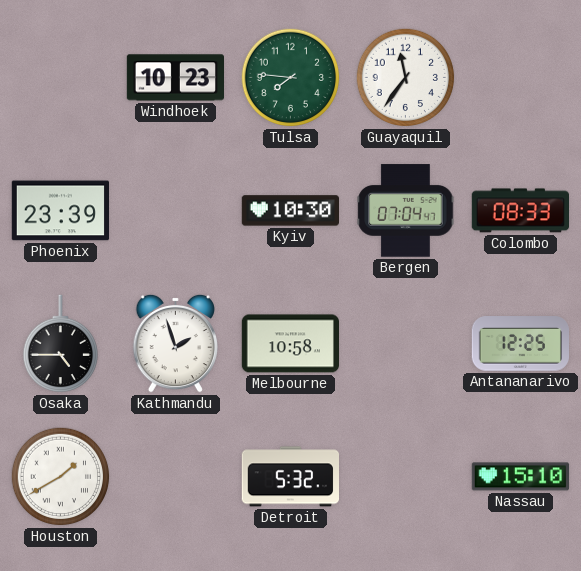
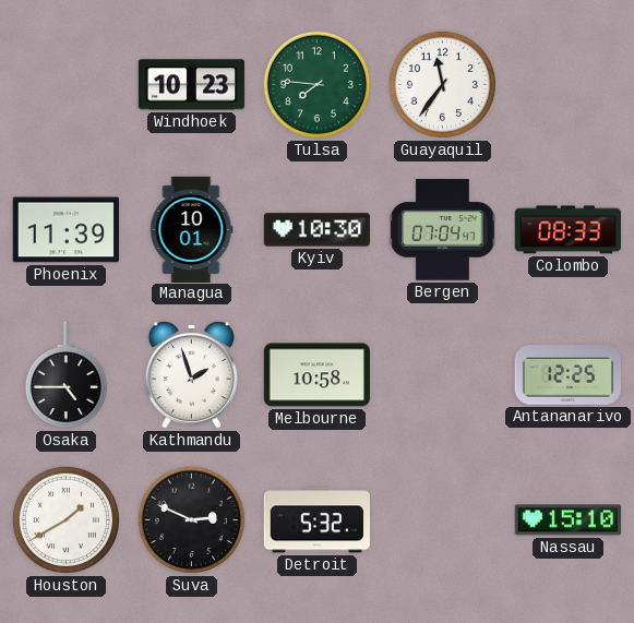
Phoenix: 23:39 -> 11:39
Managua: none -> 10:01
Suva: none -> 2:49
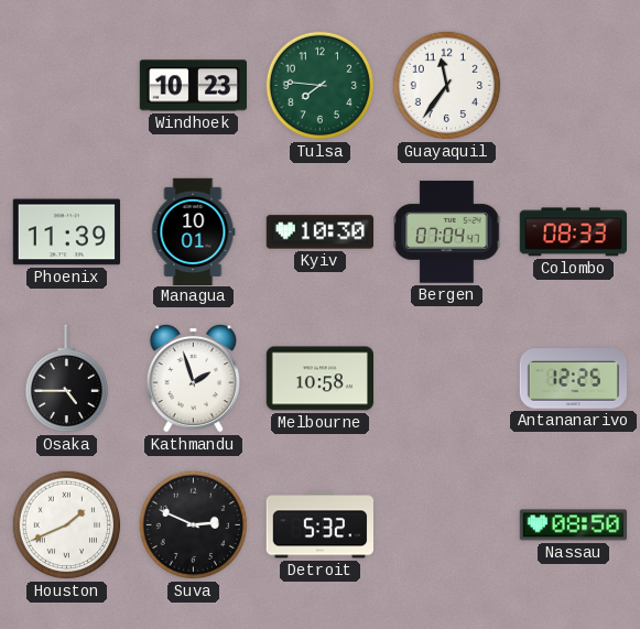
Houston: 1:40 -> 1:41
Nassau: 15:10 -> 08:50
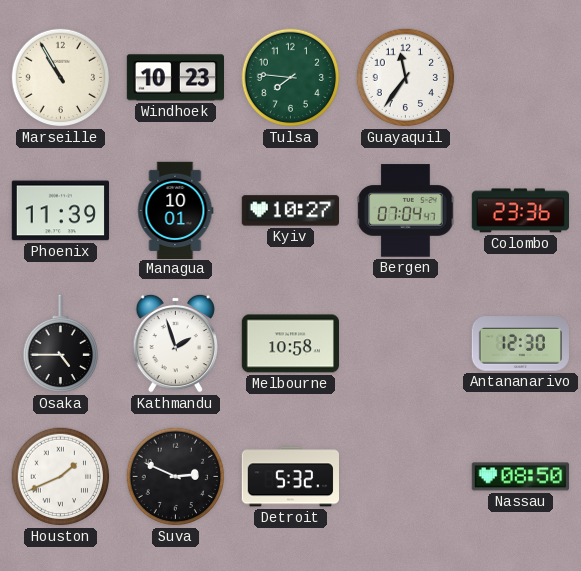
Marseille: none -> 10:55
Kyiv: 10:30 -> 10:27
Colombo: 08:33 -> 23:36
Antananarivo: 12:25 -> 12:30
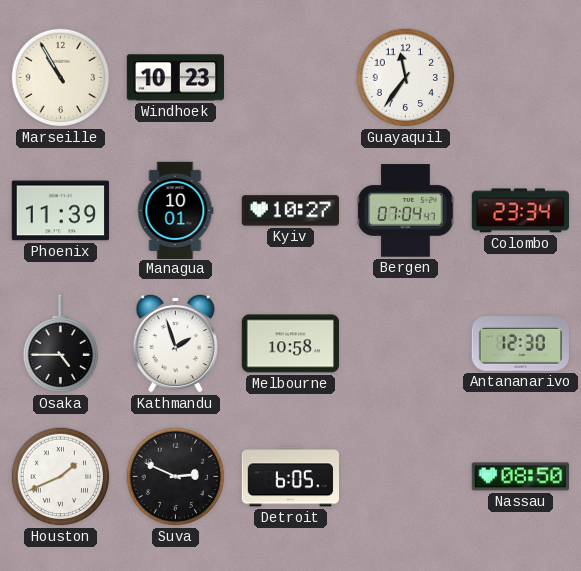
Tulsa: 7:46 -> none
Colombo: 23:36 -> 23:34
Detroit: 5:32 -> 6:05
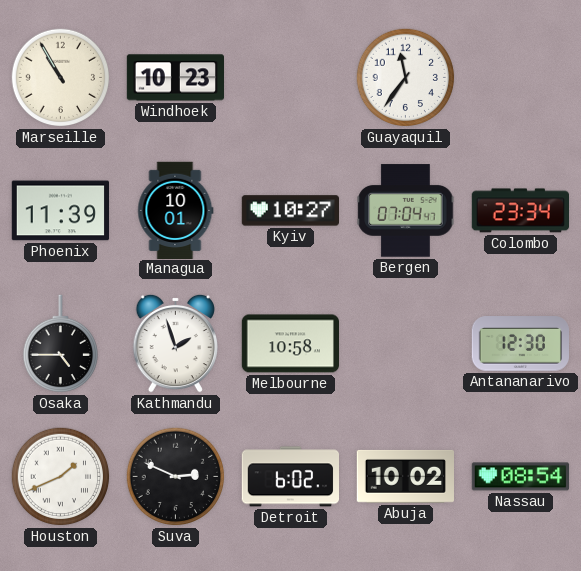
Detroit: 6:05 -> 6:02
Abuja: none -> 10:02
Nassau: 08:50 -> 08:54
